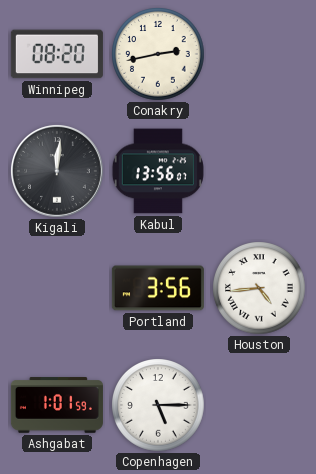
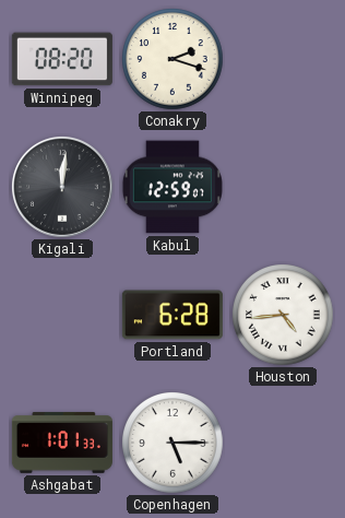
Conakry: 2:43 -> 2:18
Kabul: 13:56 -> 12:59
Portland: 3:56 -> 6:28
Ashgabat: 1:01:59 -> 1:01:33
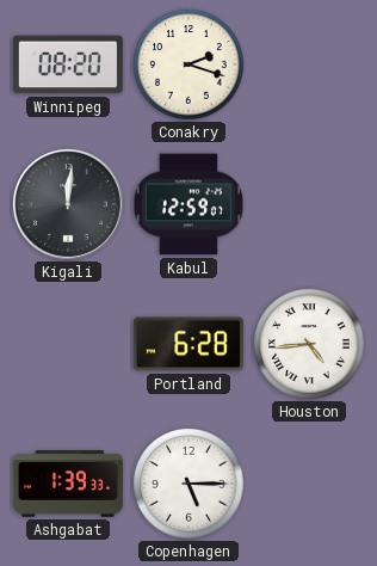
Ashgabat: 1:01 -> 1:39
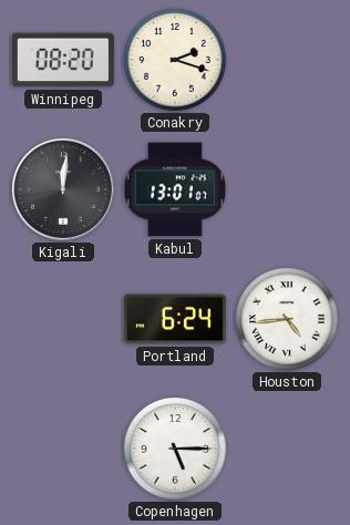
Kabul: 12:59 -> 13:01
Portland: 6:28 -> 6:24
Ashgabat: 1:39 -> none
